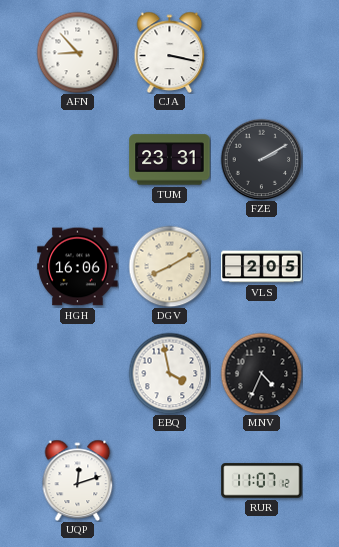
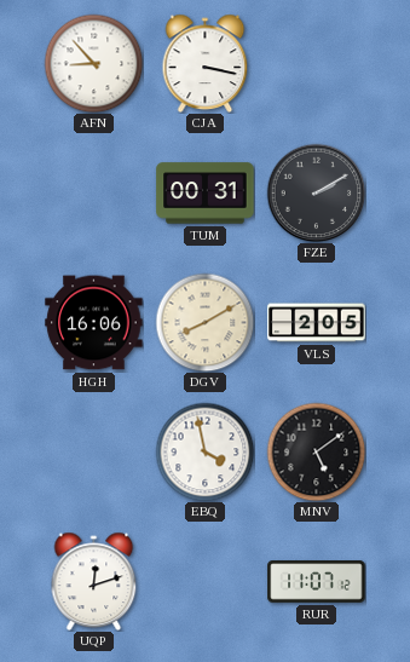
TUM: 23:31 -> 00:31
MNV: 4:34 -> 5:09
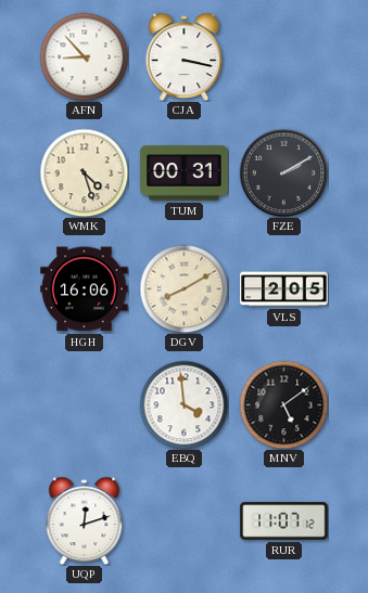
WMK: none -> 4:27
EBQ: 3:58 -> 3:59
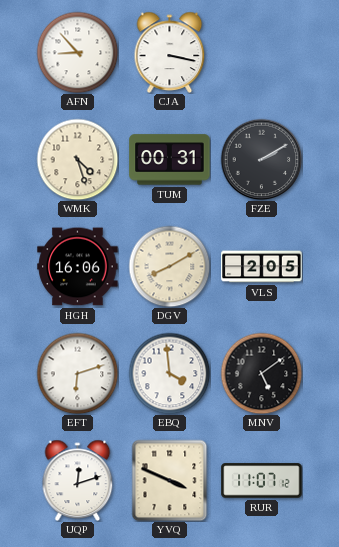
EFT: none -> 6:12
YVQ: none -> 3:49
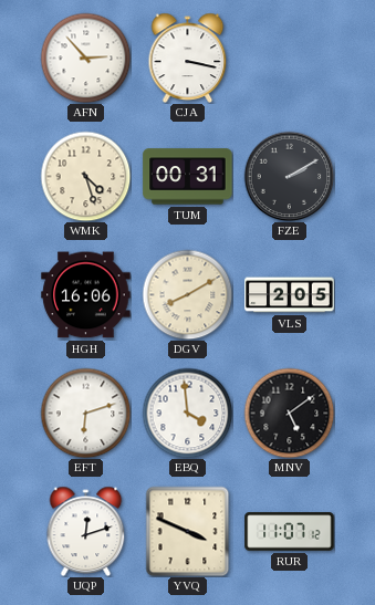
AFN: 8:53 -> 2:53
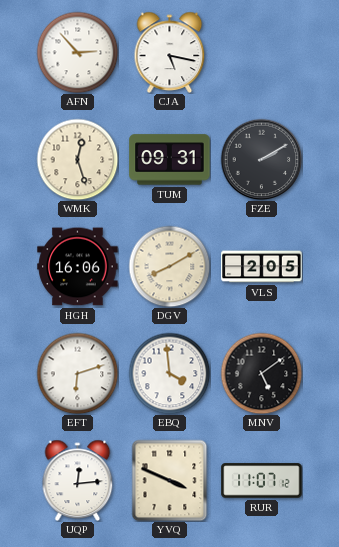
CJA: 3:17 -> 5:17
WMK: 4:27 -> 12:27
TUM: 00:31 -> 09:31
UQP: 12:12 -> 12:14
